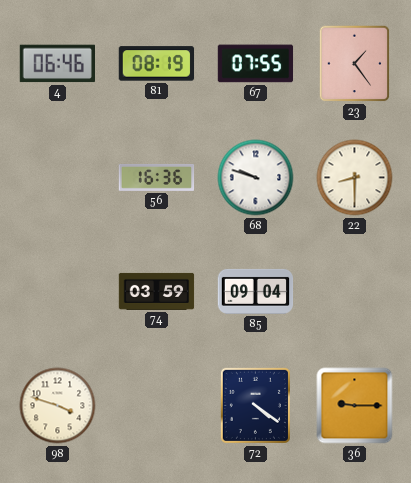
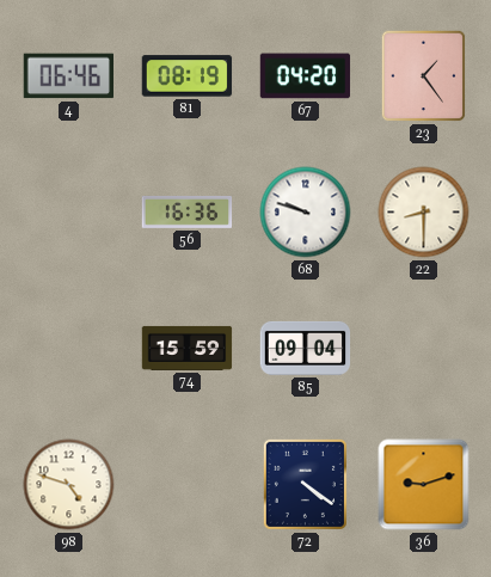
67: 07:55 -> 04:20
74: 03:59 -> 15:59
98: 3:48 -> 4:48
36: 9:15 -> 9:12
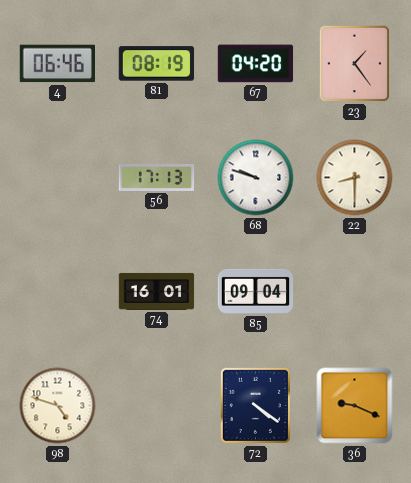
56: 16:36 -> 17:13
74: 15:59 -> 16:01
36: 9:12 -> 9:19
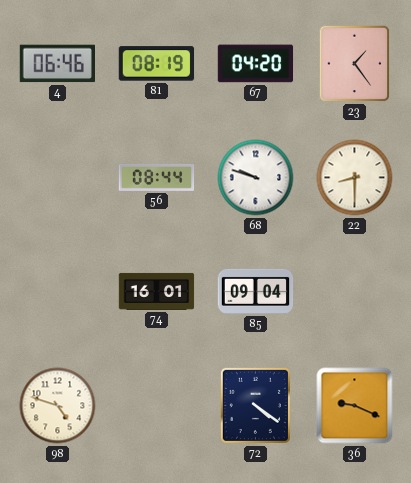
56: 17:13 -> 08:44
